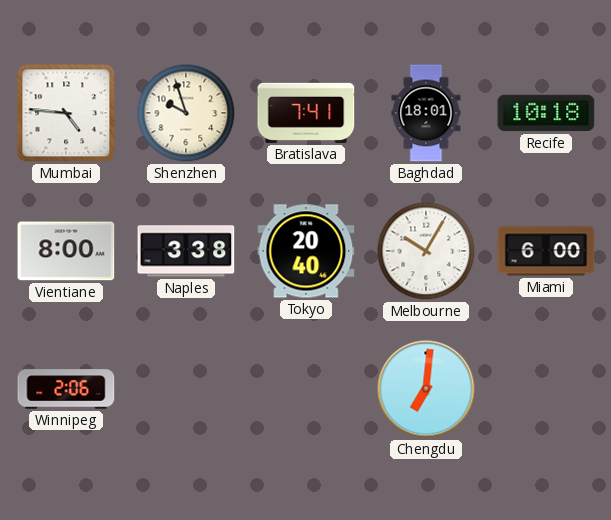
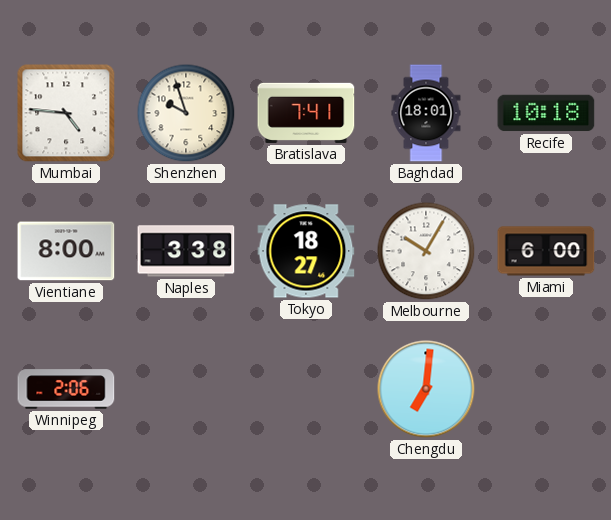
Tokyo: 20:40 -> 18:27
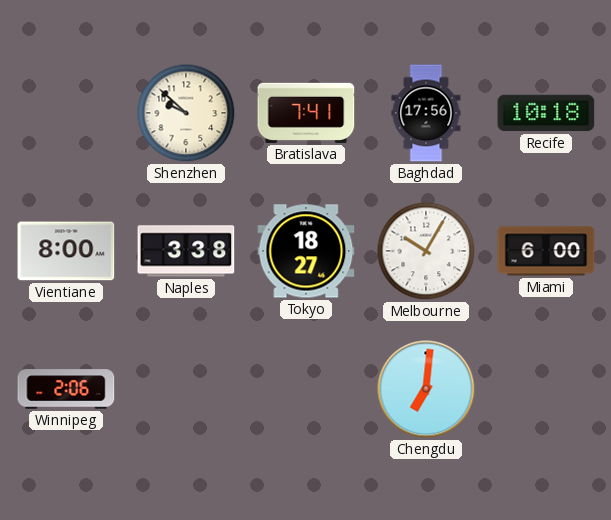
Mumbai: 4:46 -> none
Shenzhen: 9:57 -> 9:52
Baghdad: 18:01 -> 17:56
